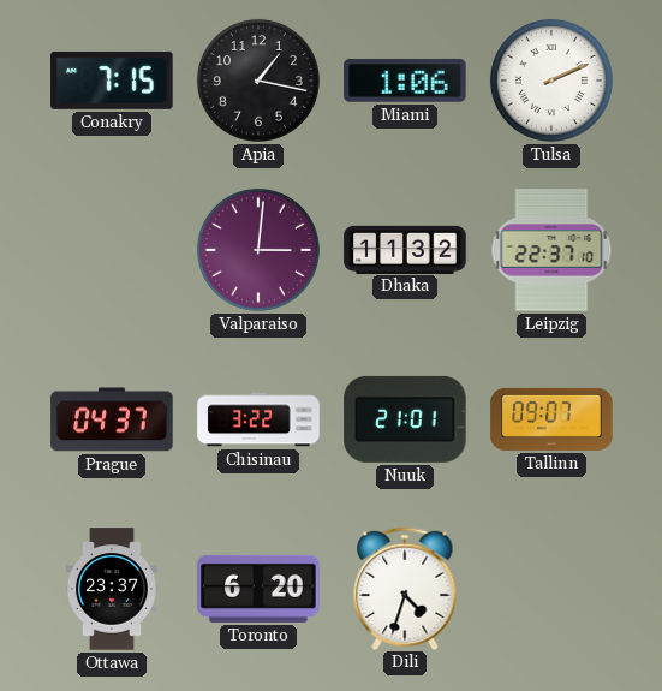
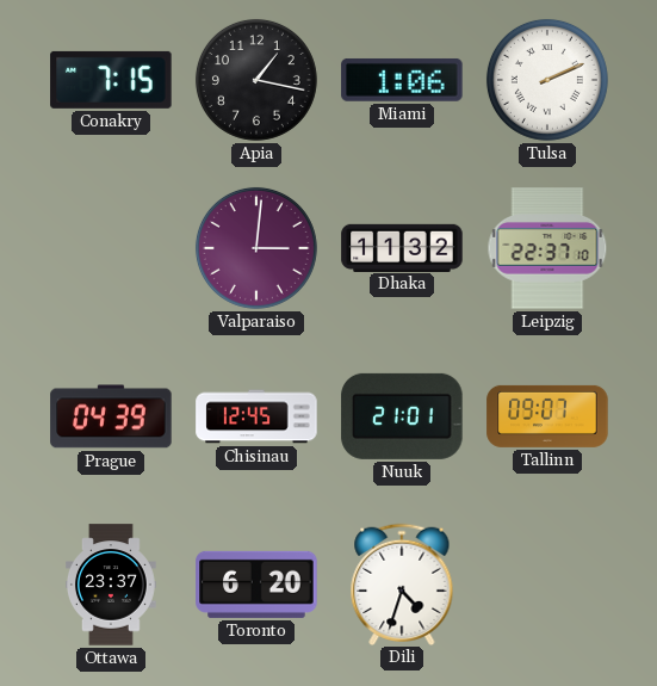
Prague: 04:37 -> 04:39
Chisinau: 3:22 -> 12:45
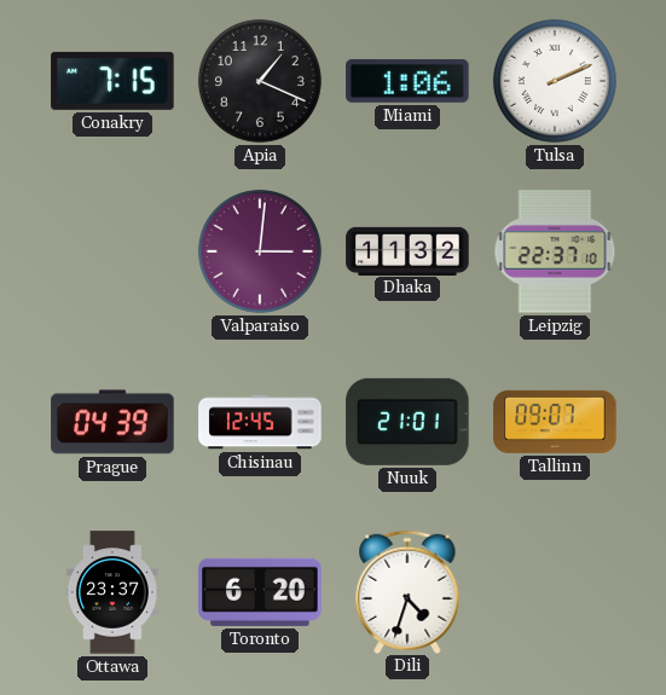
Apia: 1:17 -> 1:19
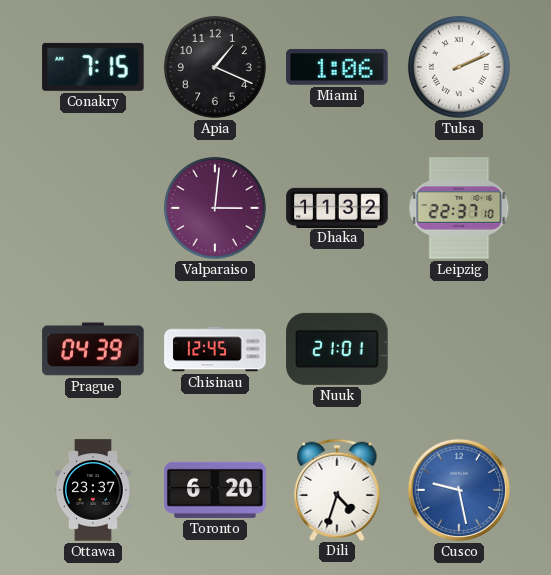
Tallinn: 09:07 -> none
Cusco: none -> 9:28
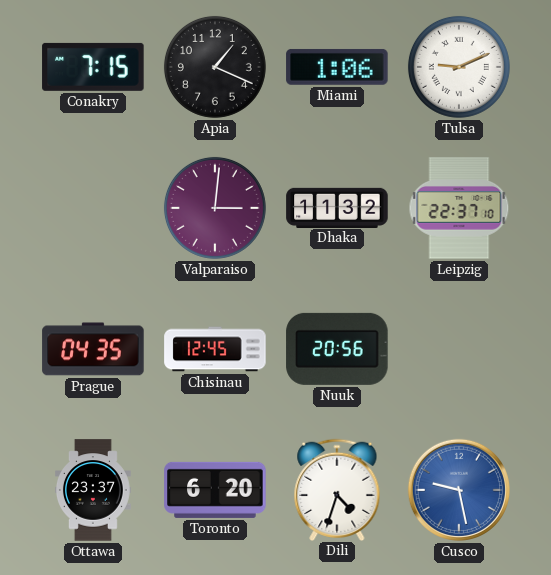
Tulsa: 2:11 -> 9:11
Prague: 04:39 -> 04:35
Nuuk: 21:01 -> 20:56
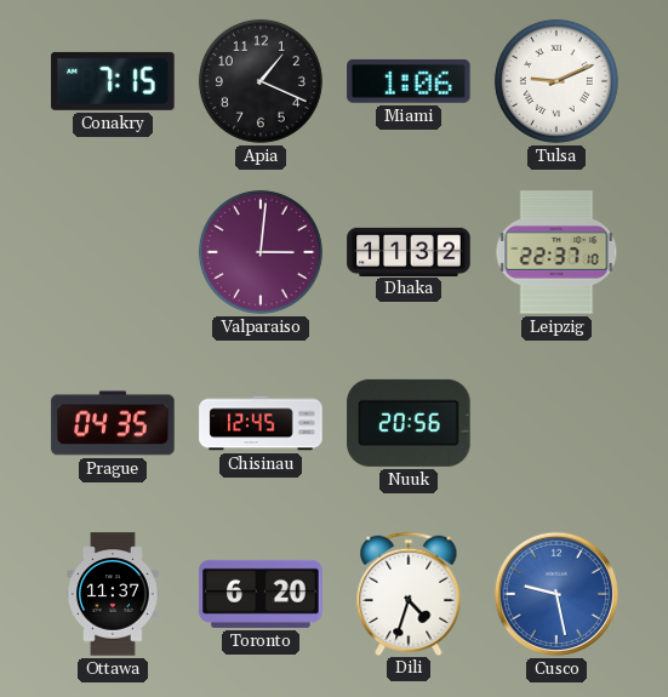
Ottawa: 23:37 -> 11:37
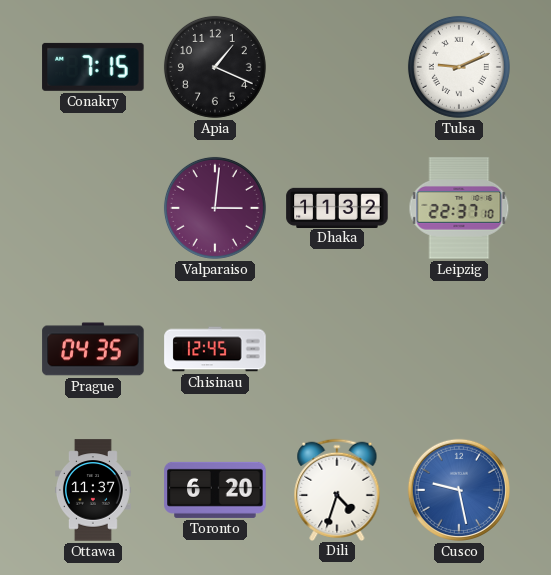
Miami: 1:06 -> none
Nuuk: 20:56 -> none
